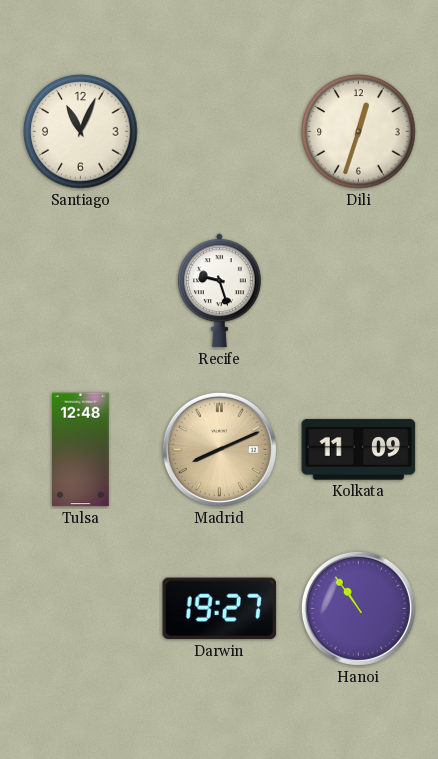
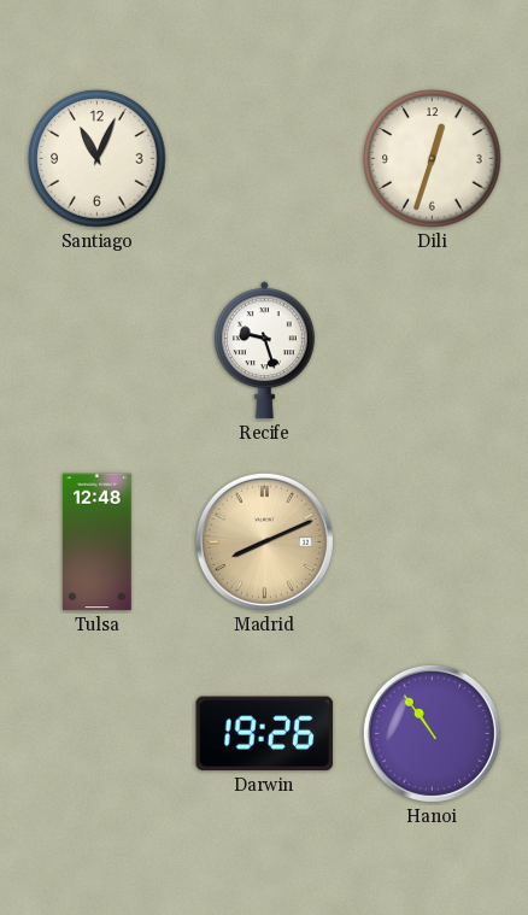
Kolkata: 11:09 -> none
Darwin: 19:27 -> 19:26
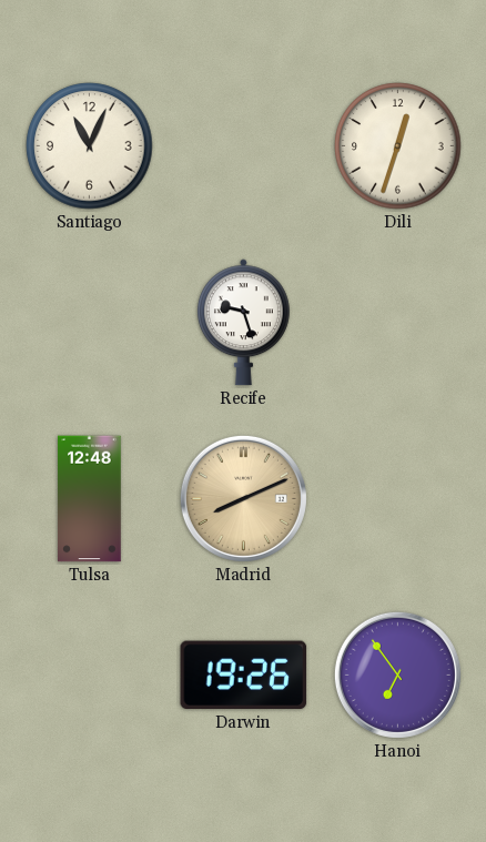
Hanoi: 10:54 -> 6:54
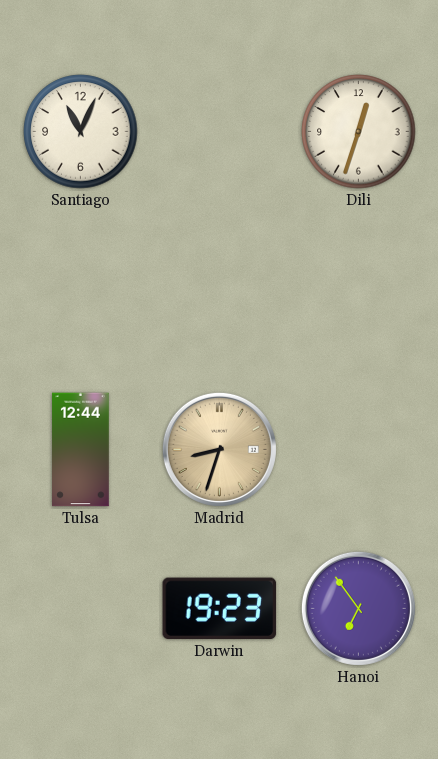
Recife: 9:27 -> none
Tulsa: 12:48 -> 12:44
Madrid: 8:11 -> 8:33
Darwin: 19:26 -> 19:23
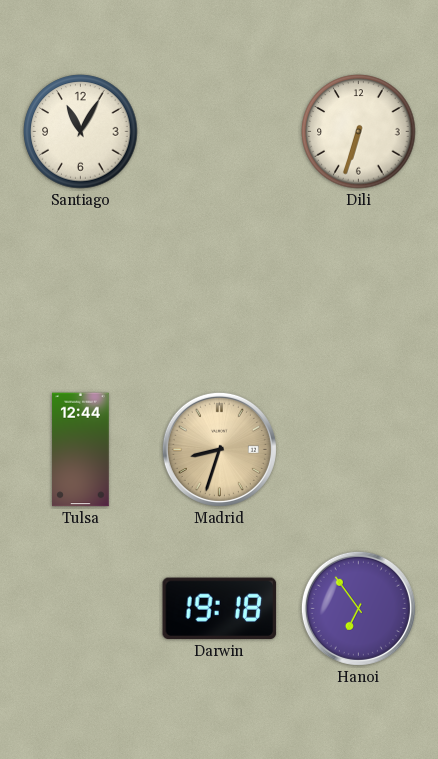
Santiago: 11:04 -> 11:05
Dili: 12:33 -> 6:33
Darwin: 19:23 -> 19:18
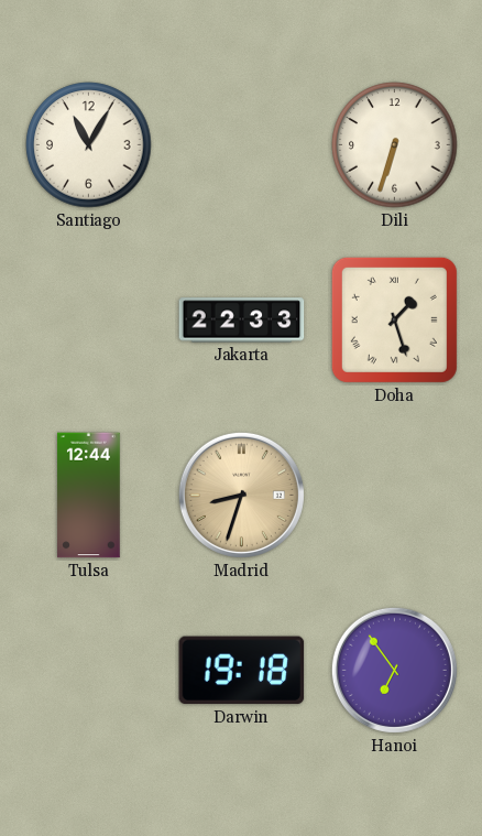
Jakarta: none -> 22:33
Doha: none -> 1:27
